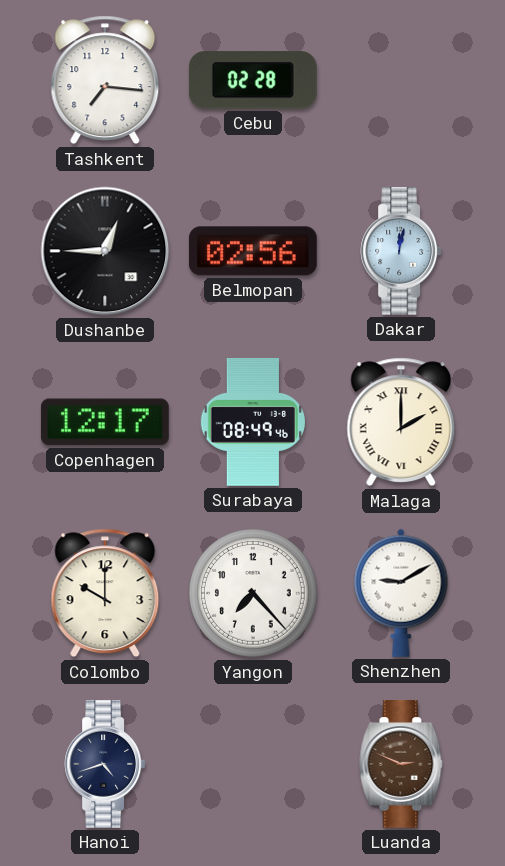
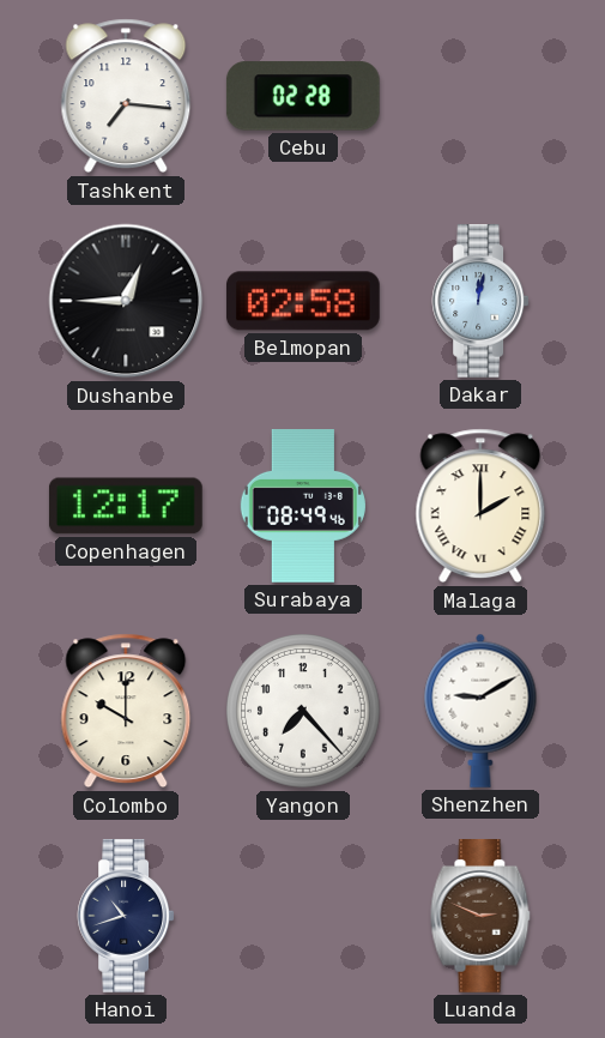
Belmopan: 02:56 -> 02:58
Hanoi: 4:42 -> 10:42
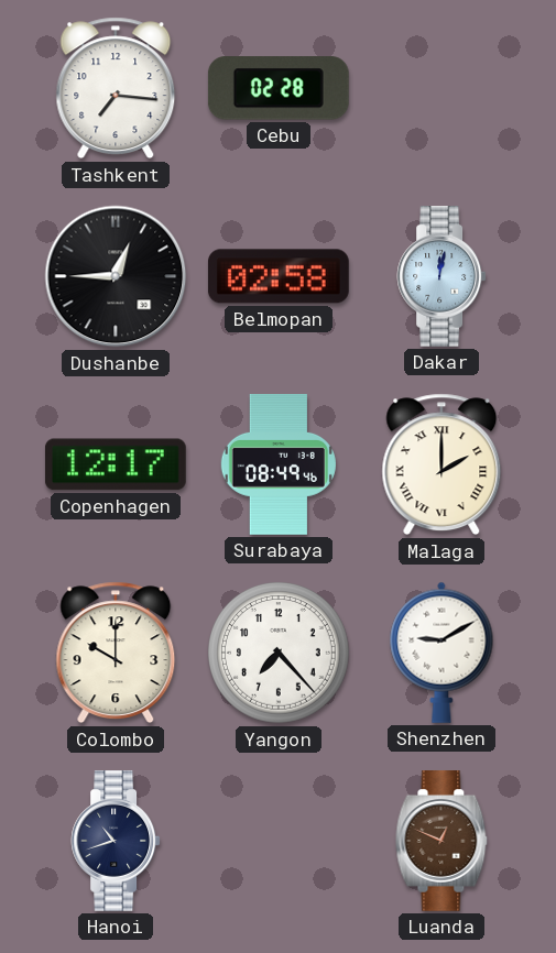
Luanda: 2:49 -> 12:49
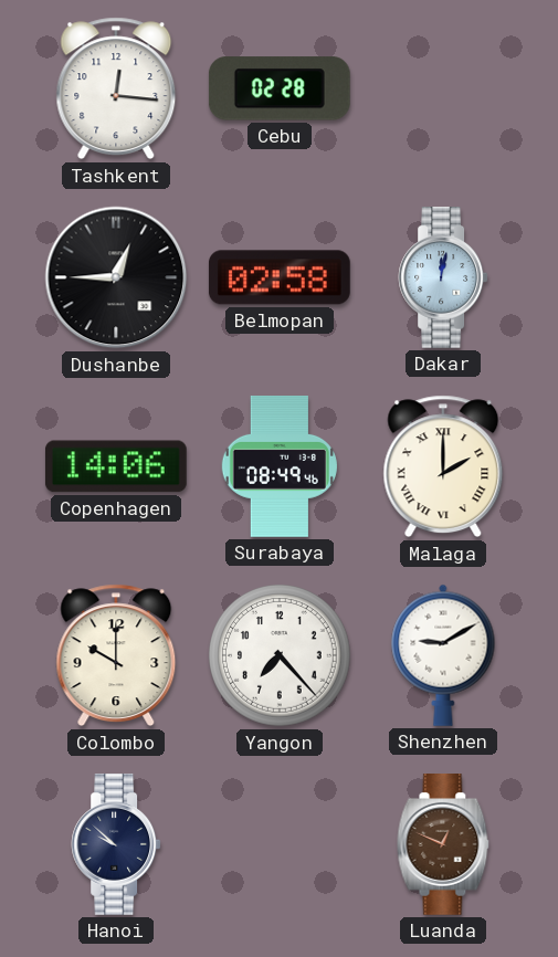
Tashkent: 7:16 -> 12:16
Copenhagen: 12:17 -> 14:06
Hanoi: 10:42 -> 9:52
